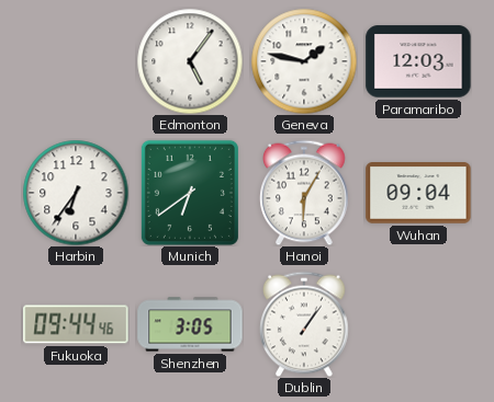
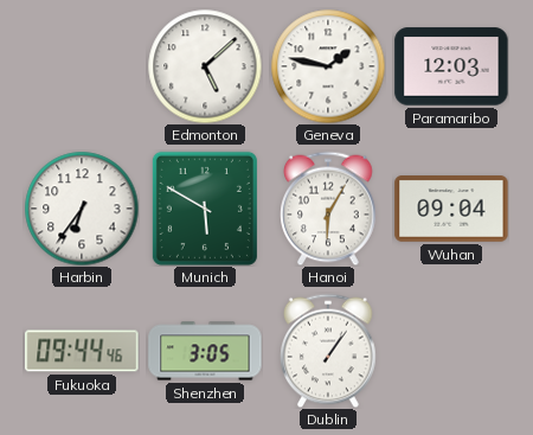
Edmonton: 5:06 -> 5:08
Munich: 6:39 -> 5:50
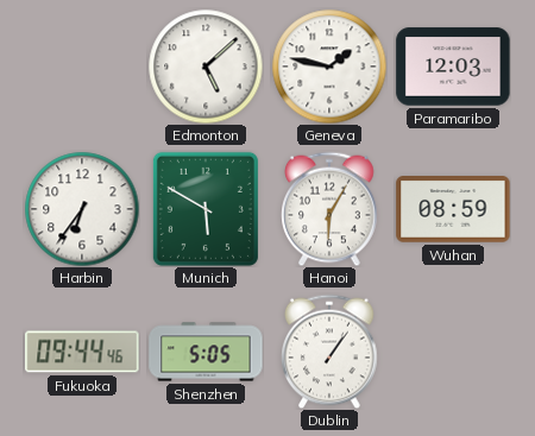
Wuhan: 09:04 -> 08:59
Shenzhen: 3:05 -> 5:05
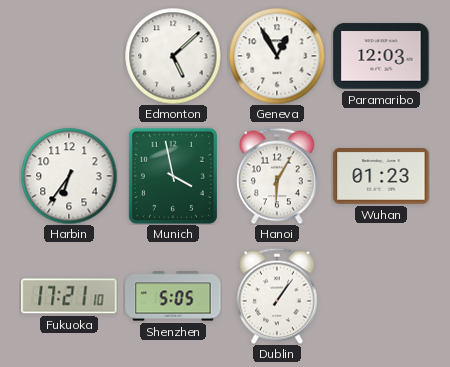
Geneva: 1:47 -> 12:55
Munich: 5:50 -> 3:58
Wuhan: 08:59 -> 01:23
Fukuoka: 09:44 -> 17:21
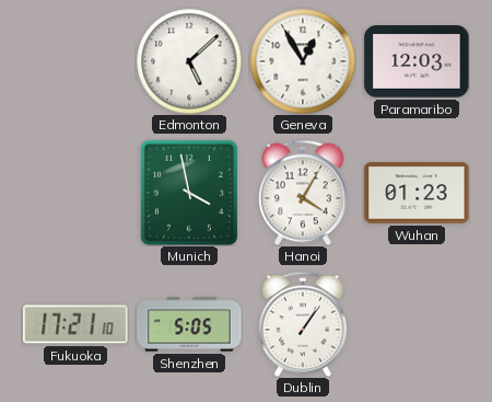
Harbin: 6:36 -> none
Hanoi: 6:05 -> 4:05
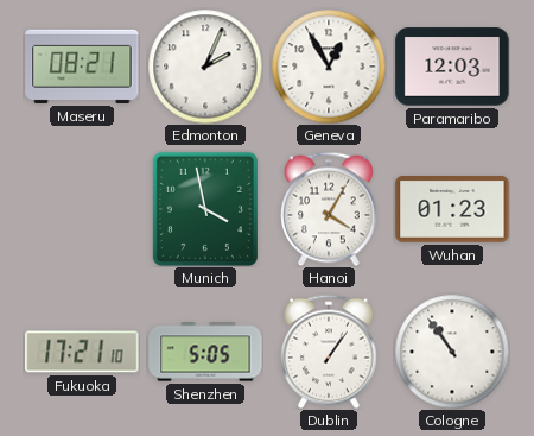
Maseru: none -> 08:21
Edmonton: 5:08 -> 2:04
Cologne: none -> 10:54
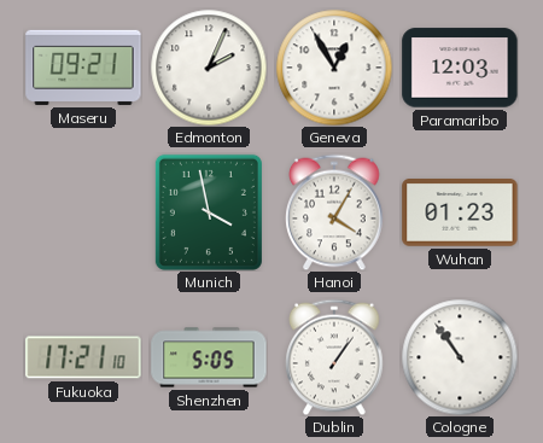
Maseru: 08:21 -> 09:21
